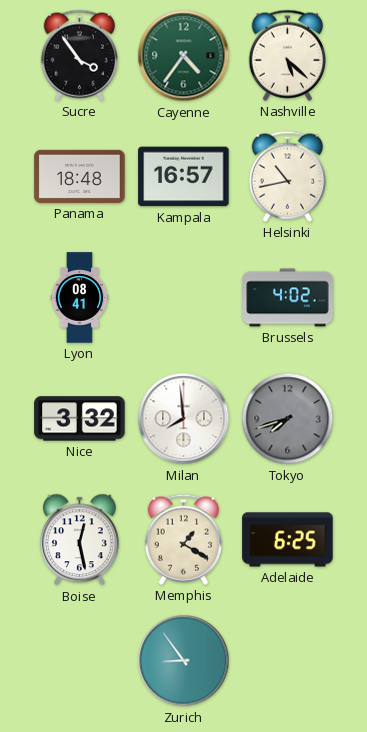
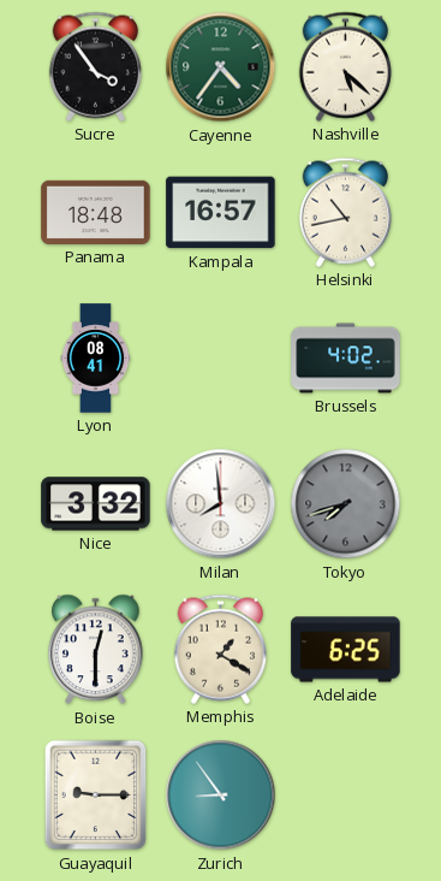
Boise: 12:28 -> 12:30
Guayaquil: none -> 9:15
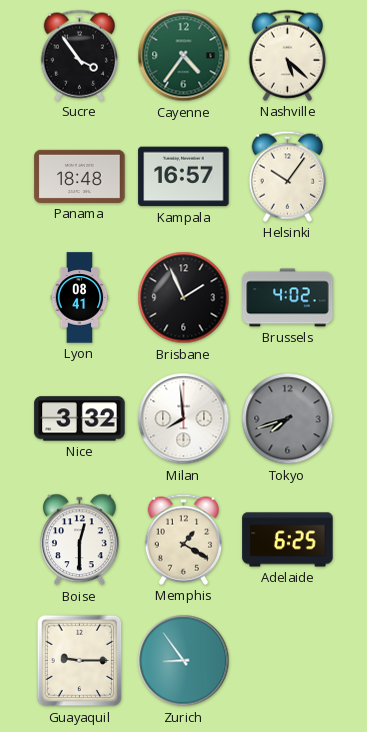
Helsinki: 10:43 -> 10:06
Brisbane: none -> 1:56
